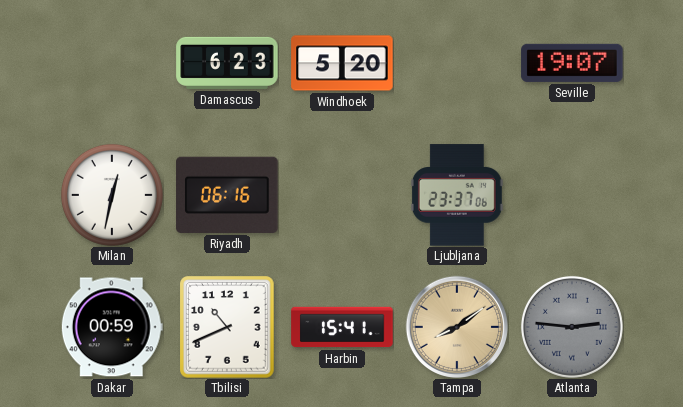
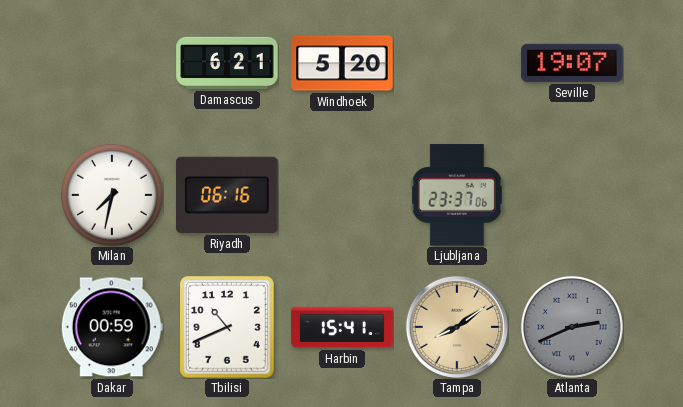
Damascus: 6:23 -> 6:21
Milan: 12:32 -> 7:32
Atlanta: 2:46 -> 2:41
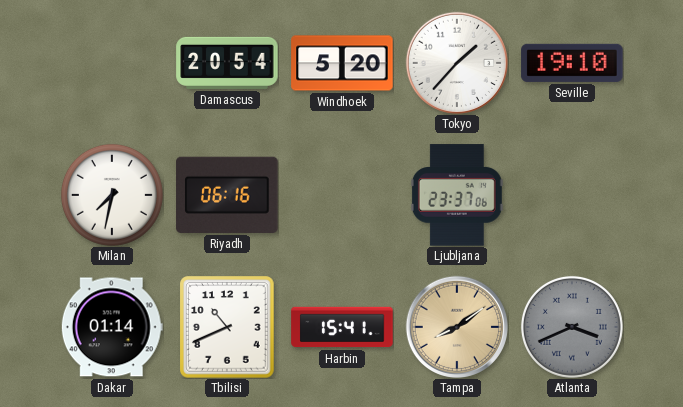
Damascus: 6:21 -> 20:54
Tokyo: none -> 1:37
Seville: 19:07 -> 19:10
Dakar: 00:59 -> 01:14
Atlanta: 2:41 -> 3:41
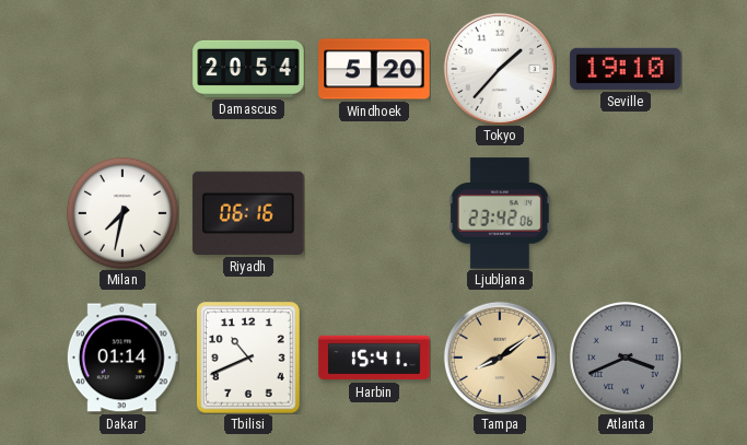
Ljubljana: 23:37 -> 23:42
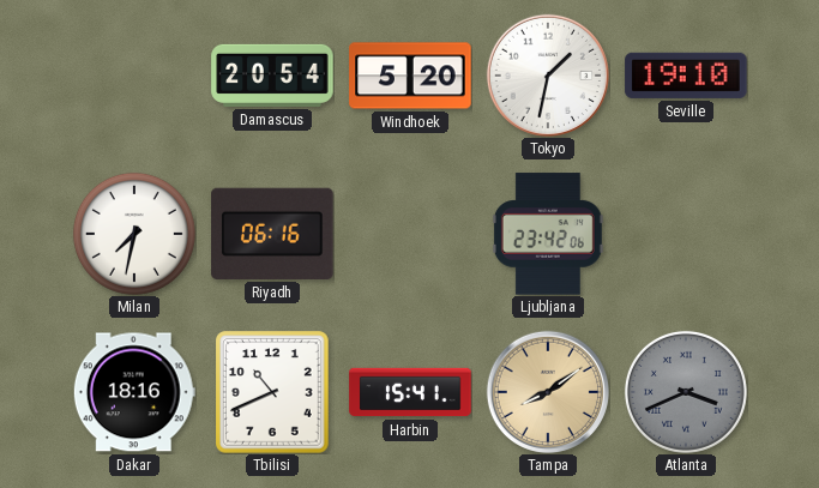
Tokyo: 1:37 -> 1:32
Dakar: 01:14 -> 18:16
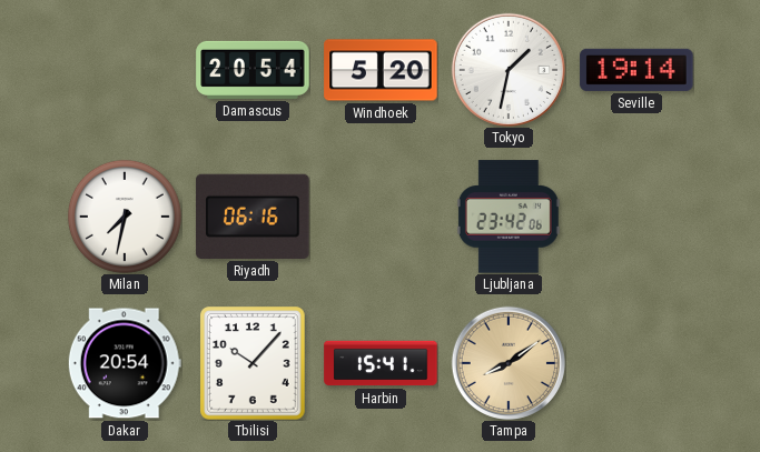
Seville: 19:10 -> 19:14
Dakar: 18:16 -> 20:54
Tbilisi: 10:41 -> 10:07
Atlanta: 3:41 -> none
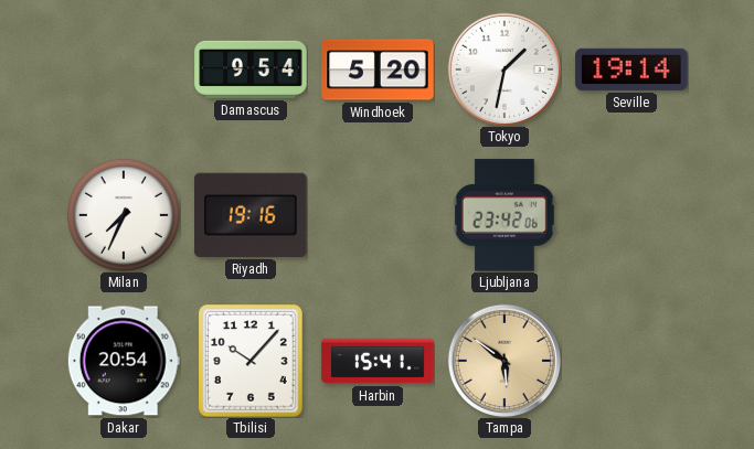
Damascus: 20:54 -> 9:54
Milan: 7:32 -> 7:34
Riyadh: 06:16 -> 19:16
Tampa: 8:09 -> 5:51
